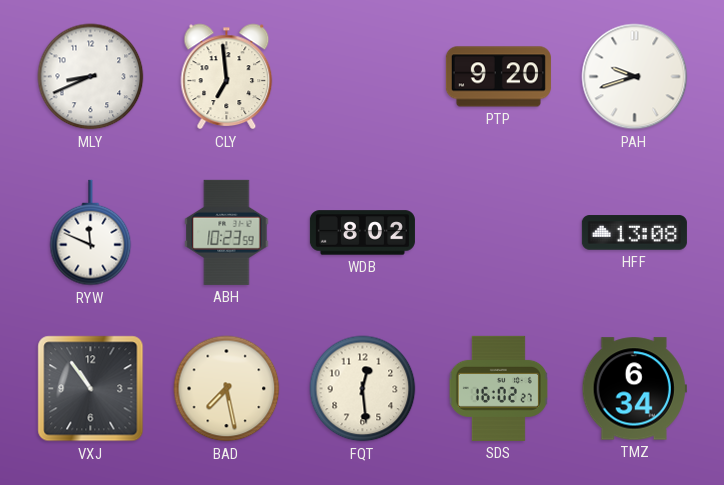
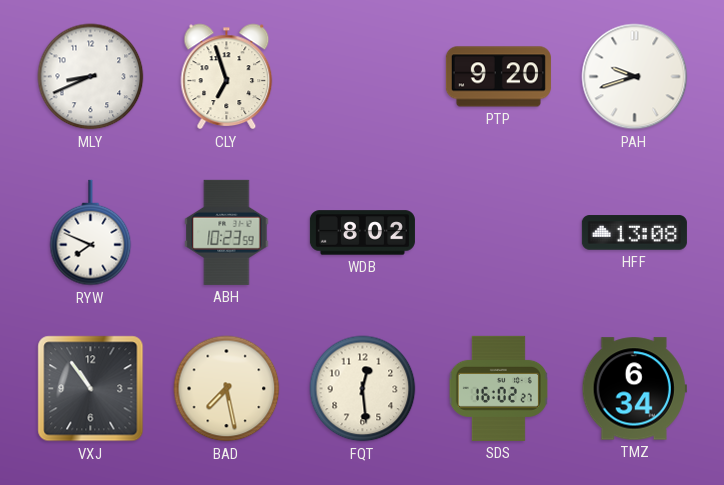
CLY: 6:59 -> 6:57
RYW: 11:49 -> 7:49
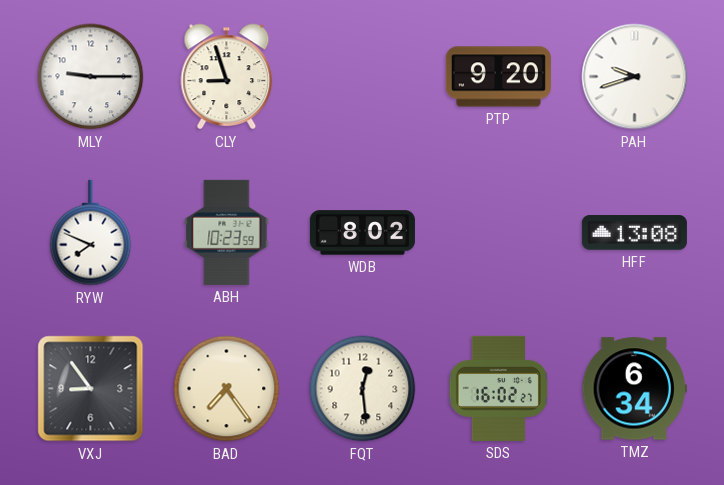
MLY: 8:41 -> 9:15
CLY: 6:57 -> 8:57
VXJ: 10:54 -> 8:54
BAD: 7:28 -> 7:24
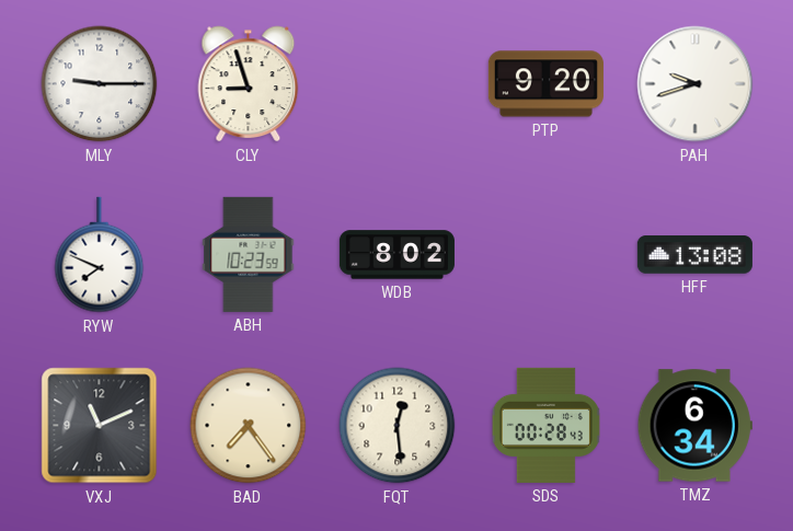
VXJ: 8:54 -> 11:11
SDS: 16:02 -> 00:28
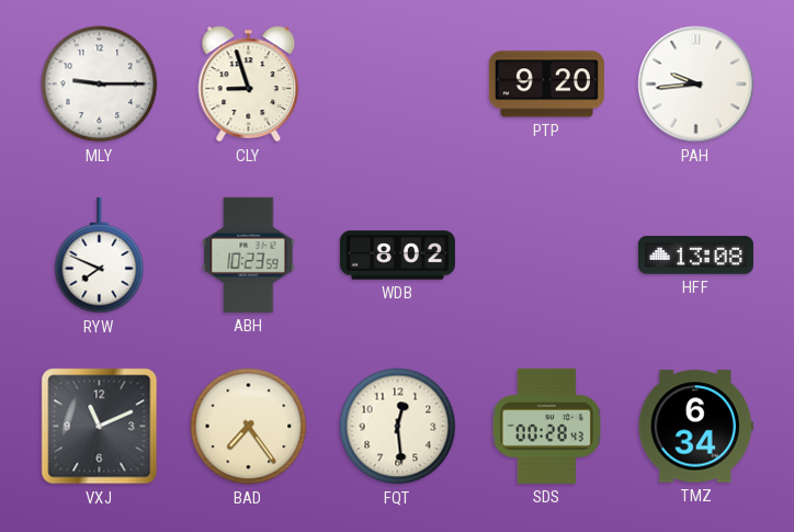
PAH: 9:42 -> 9:44
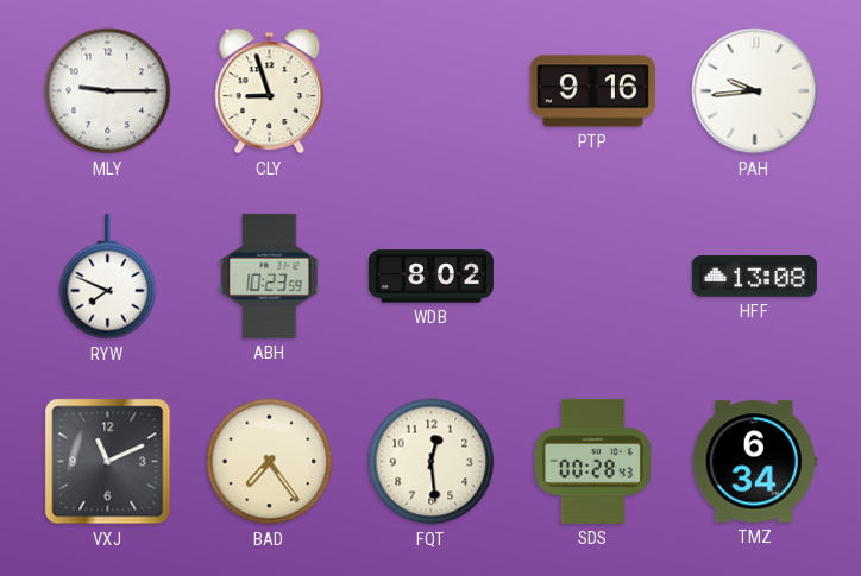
PTP: 9:20 -> 9:16
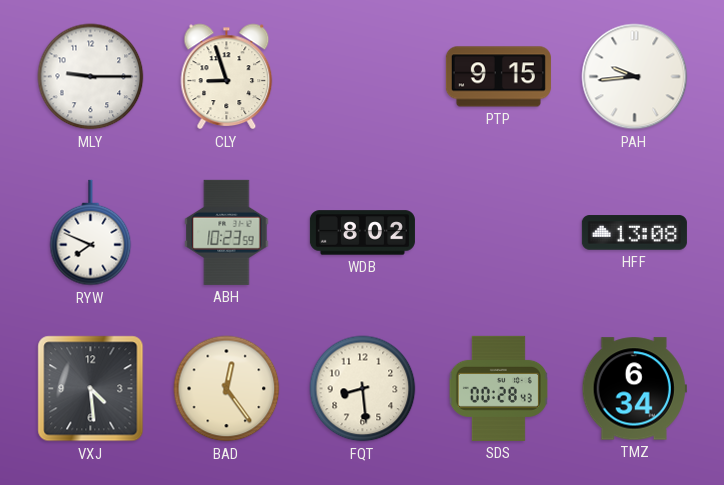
PTP: 9:16 -> 9:15
VXJ: 11:11 -> 4:29
BAD: 7:24 -> 12:24
FQT: 12:29 -> 8:29
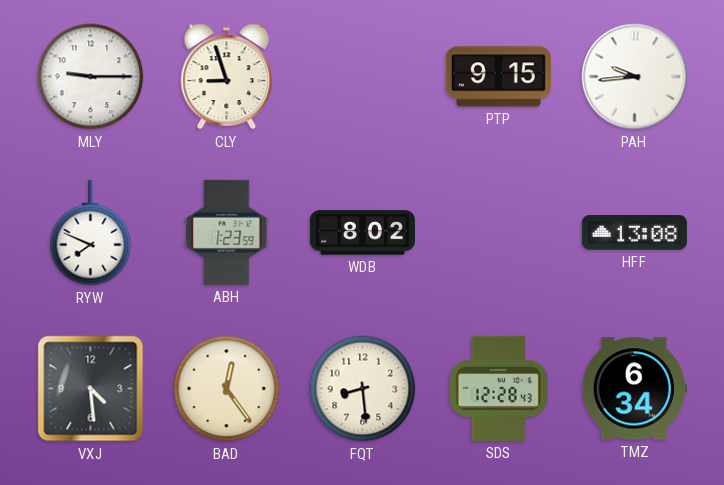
ABH: 10:23 -> 1:23
SDS: 00:28 -> 12:28
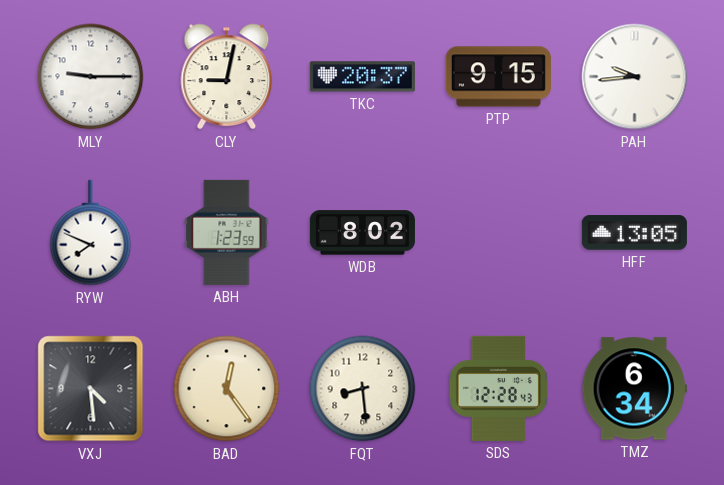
CLY: 8:57 -> 9:02
TKC: none -> 20:37
HFF: 13:08 -> 13:05
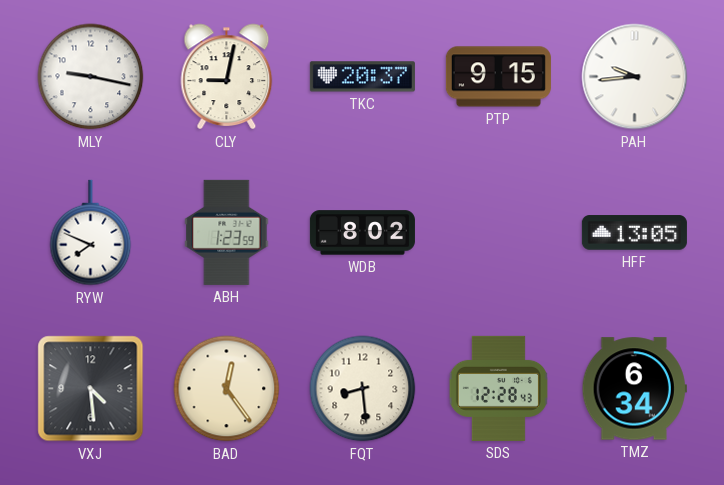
MLY: 9:15 -> 9:17
